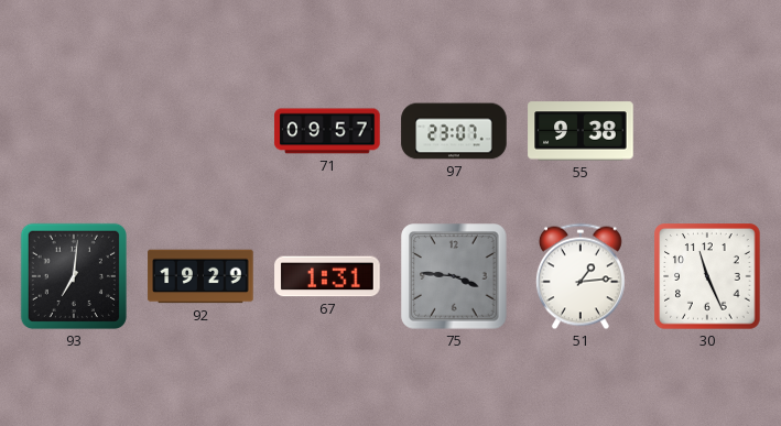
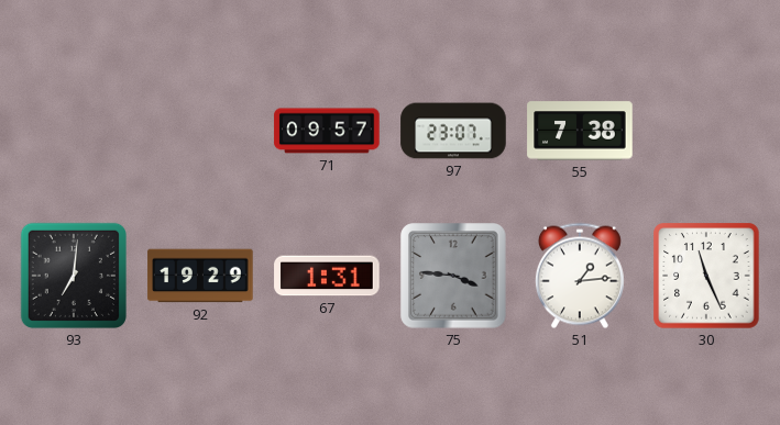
55: 9:38 -> 7:38
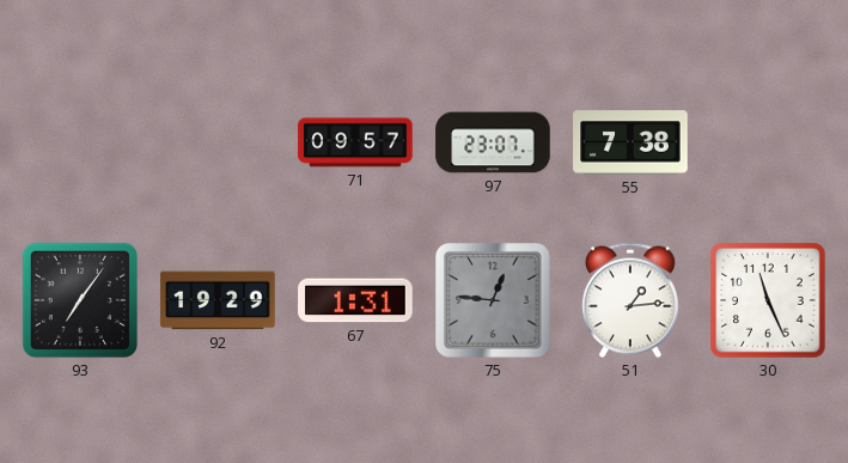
93: 7:01 -> 7:06
75: 3:46 -> 12:46
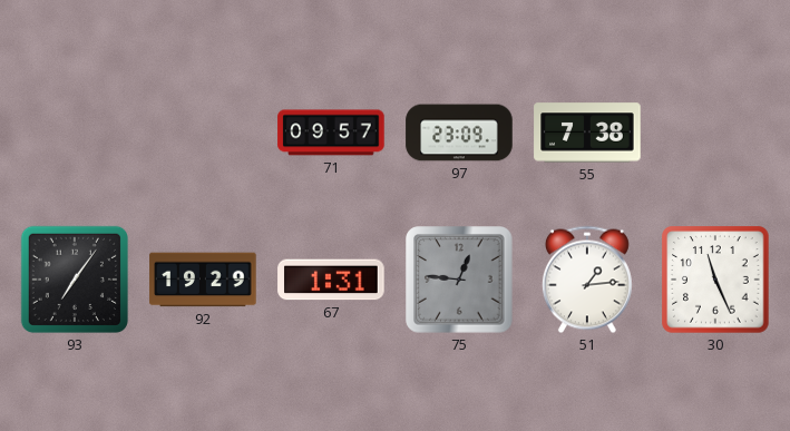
97: 23:07 -> 23:09
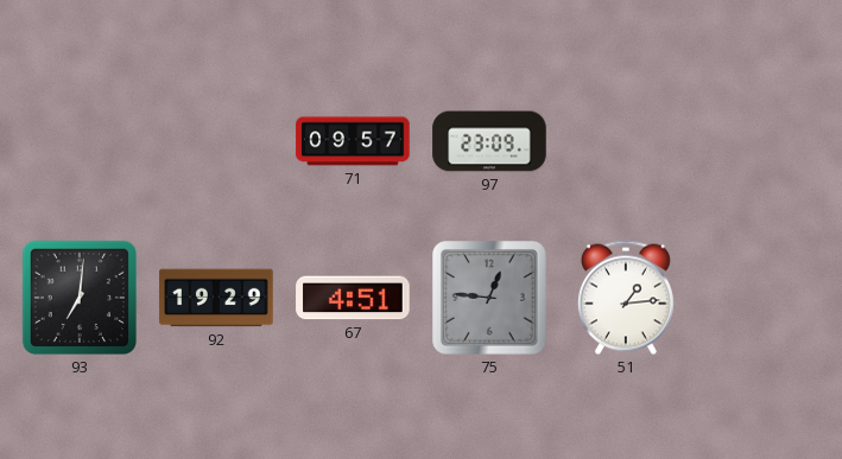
55: 7:38 -> none
93: 7:06 -> 7:01
67: 1:31 -> 4:51
30: 11:26 -> none
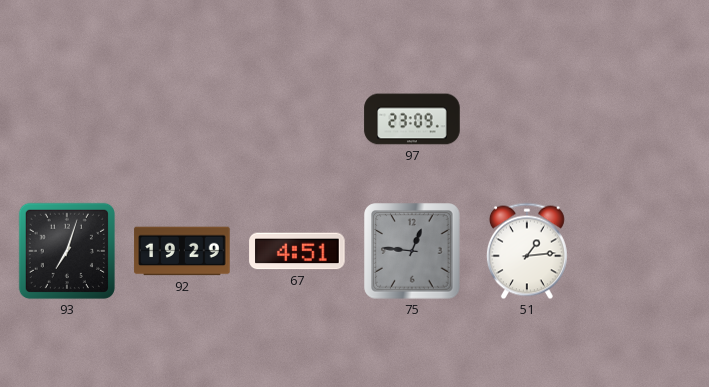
71: 09:57 -> none
93: 7:01 -> 7:03
